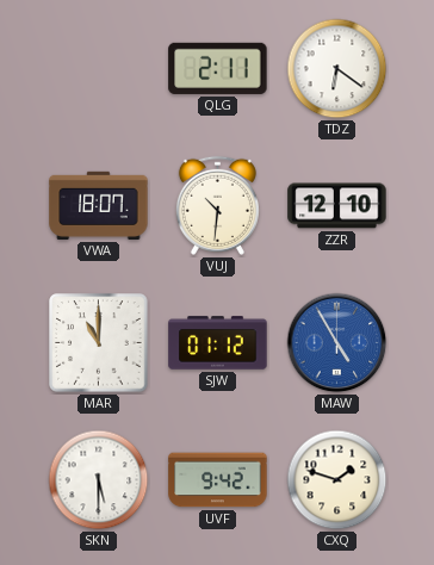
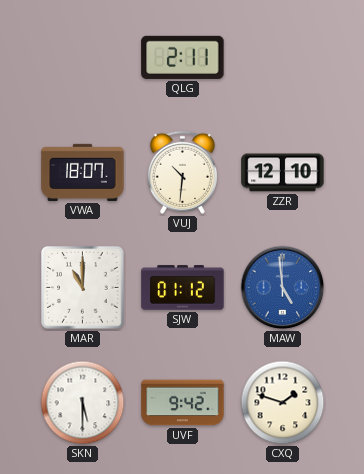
TDZ: 6:21 -> none
MAW: 4:55 -> 4:59
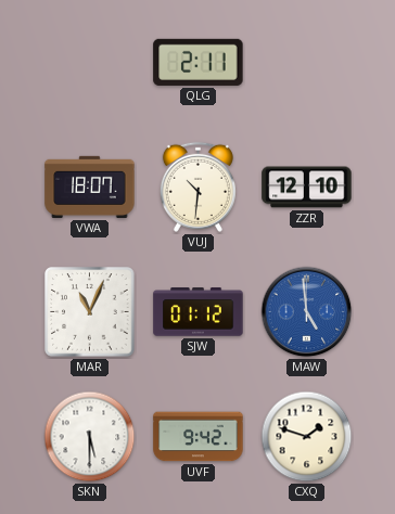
MAR: 11:00 -> 11:04
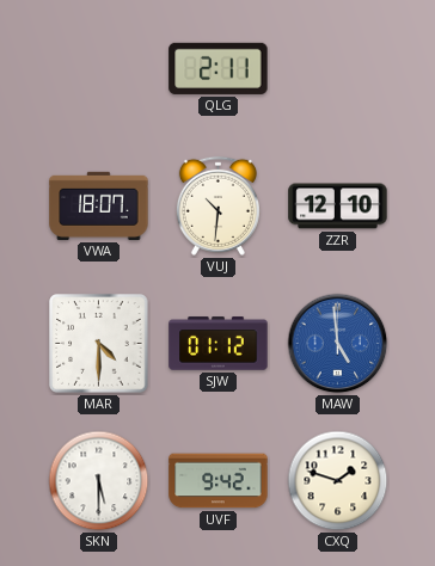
MAR: 11:04 -> 4:30
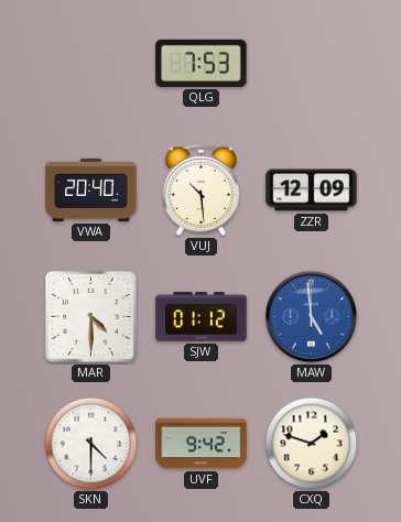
QLG: 2:11 -> 7:53
VWA: 18:07 -> 20:40
VUJ: 10:31 -> 10:29
ZZR: 12:10 -> 12:09
SKN: 5:30 -> 4:30
